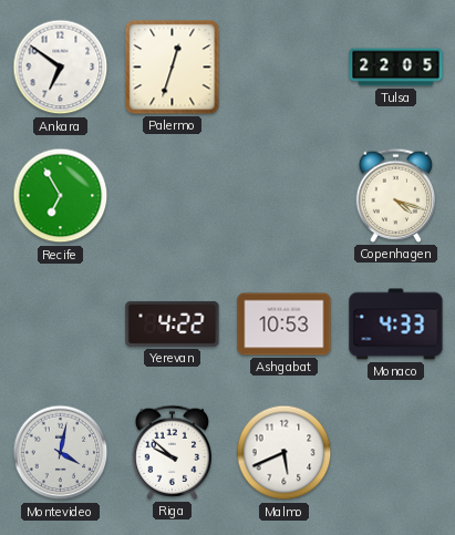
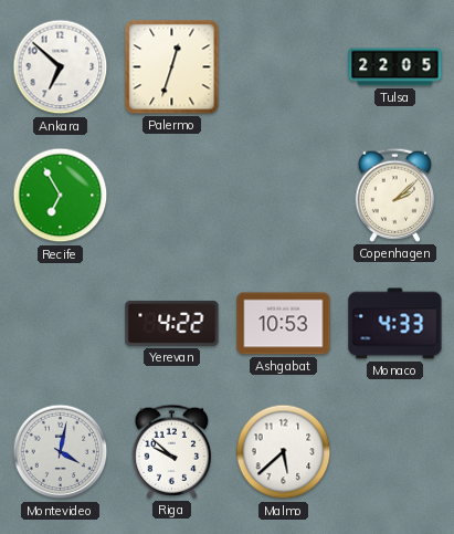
Ankara: 6:51 -> 6:52
Copenhagen: 4:18 -> 2:08
Malmo: 5:41 -> 5:38
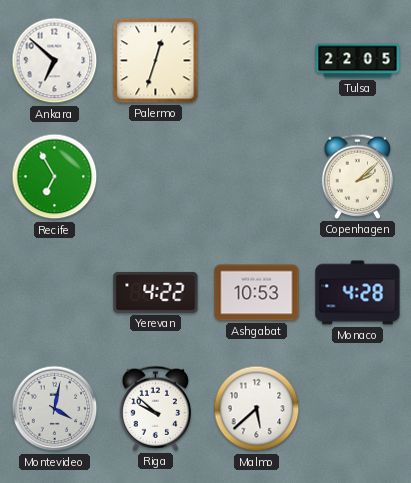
Monaco: 4:33 -> 4:28
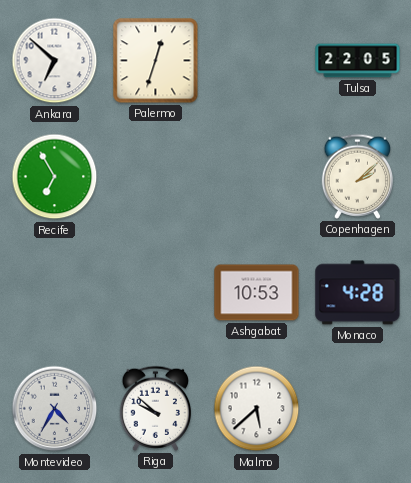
Yerevan: 4:22 -> none
Montevideo: 4:02 -> 4:35
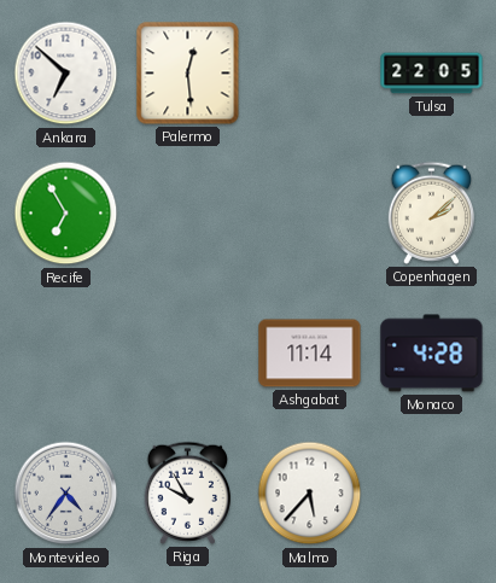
Palermo: 12:33 -> 12:29
Ashgabat: 10:53 -> 11:14
Montevideo: 4:35 -> 4:36
Riga: 9:52 -> 9:55
Malmo: 5:38 -> 5:37
